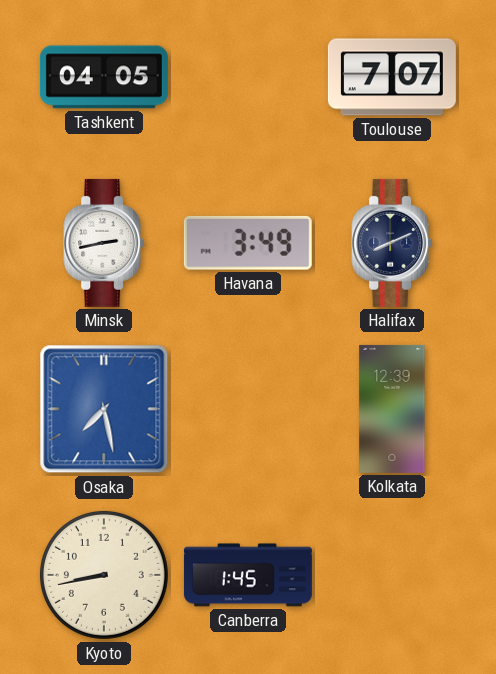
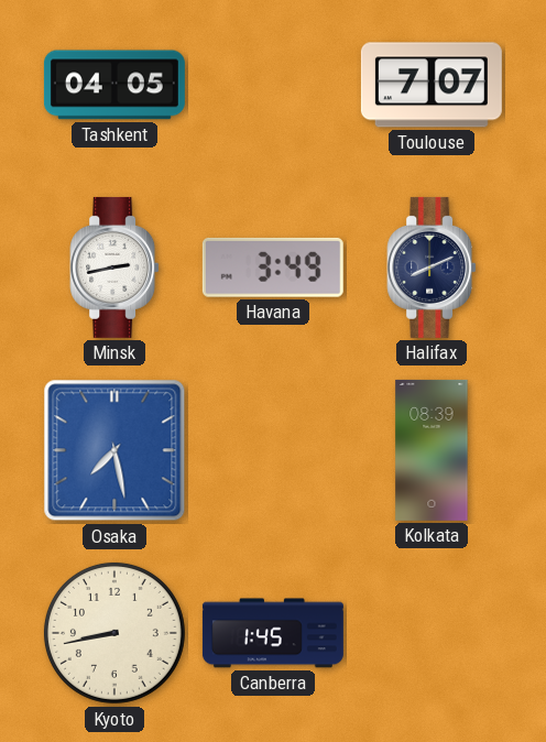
Kolkata: 12:39 -> 08:39
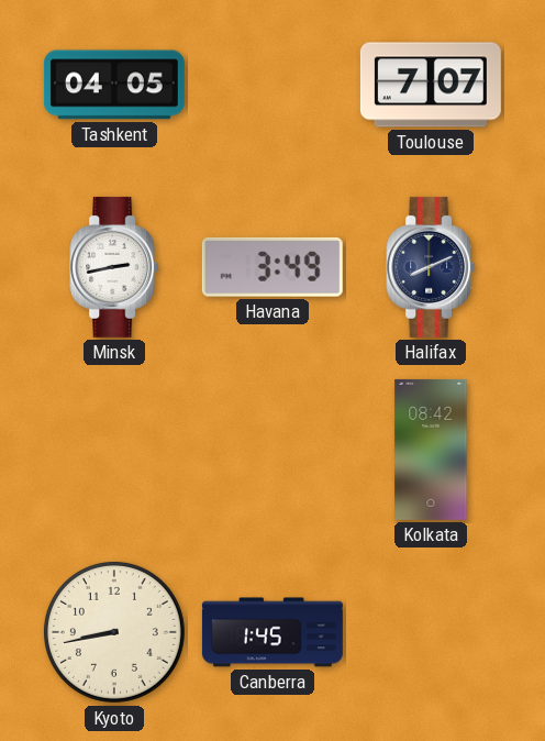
Osaka: 7:28 -> none
Kolkata: 08:39 -> 08:42
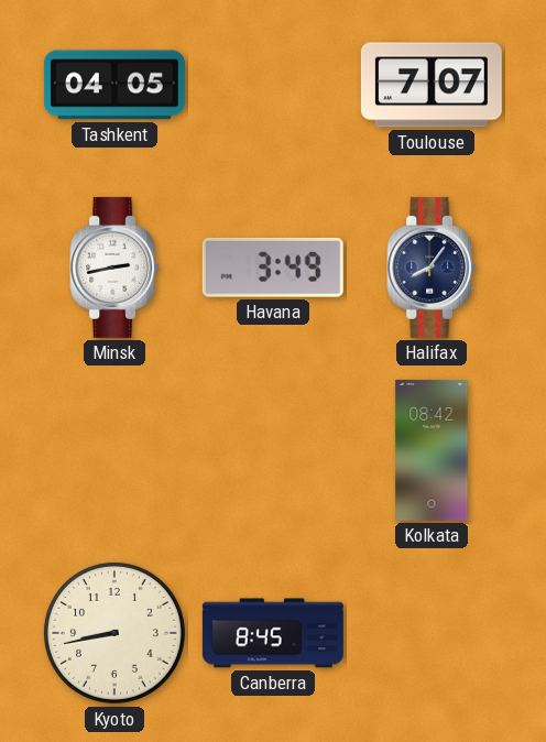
Halifax: 8:11 -> 8:06
Canberra: 1:45 -> 8:45
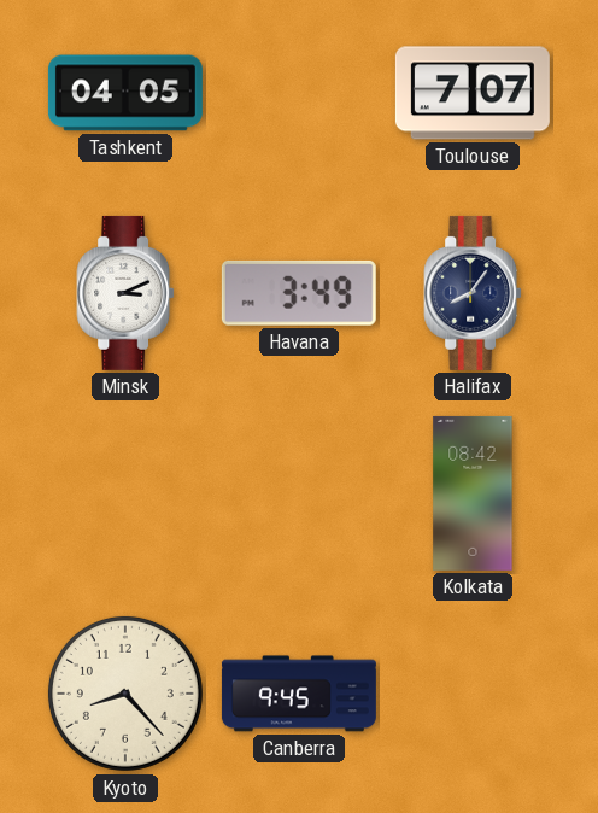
Minsk: 2:43 -> 3:11
Kyoto: 8:43 -> 8:23
Canberra: 8:45 -> 9:45
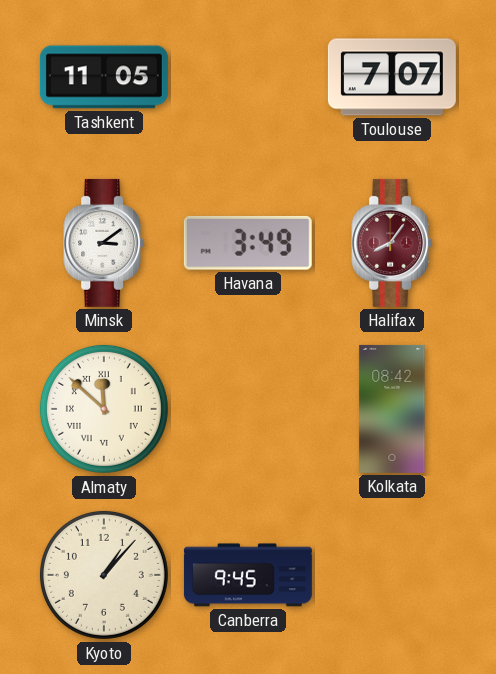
Tashkent: 04:05 -> 11:05
Minsk: 3:11 -> 3:09
Halifax dial: navy -> burgundy
Almaty: none -> 11:52
Kyoto: 8:23 -> 1:07
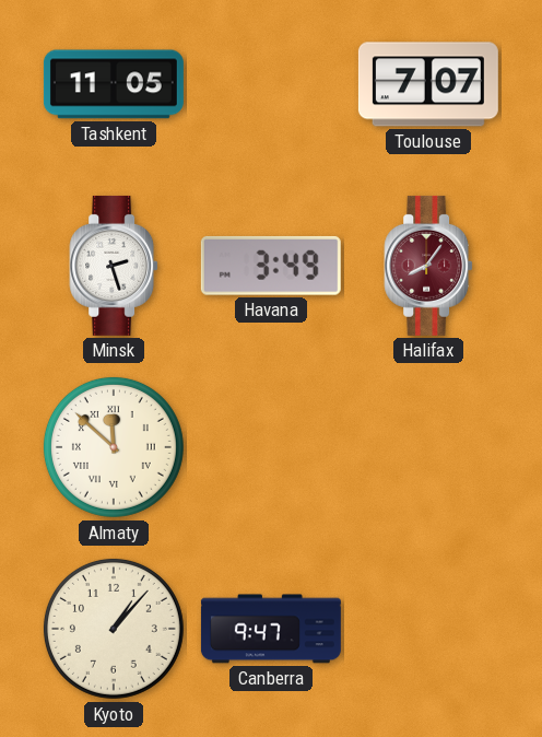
Minsk: 3:09 -> 2:27
Kolkata: 08:42 -> none
Canberra: 9:45 -> 9:47
